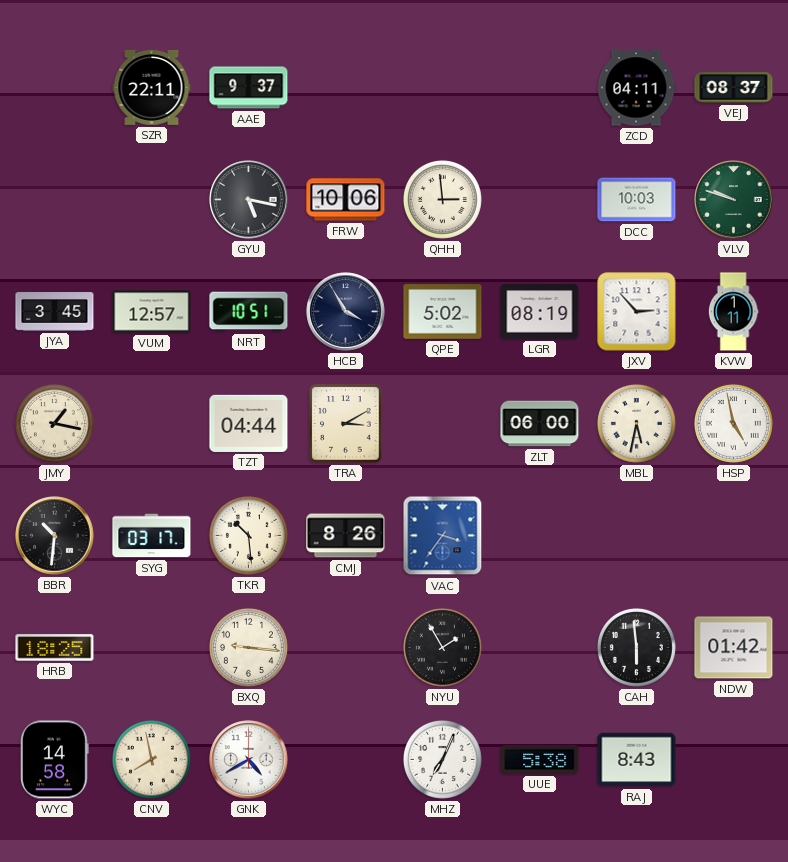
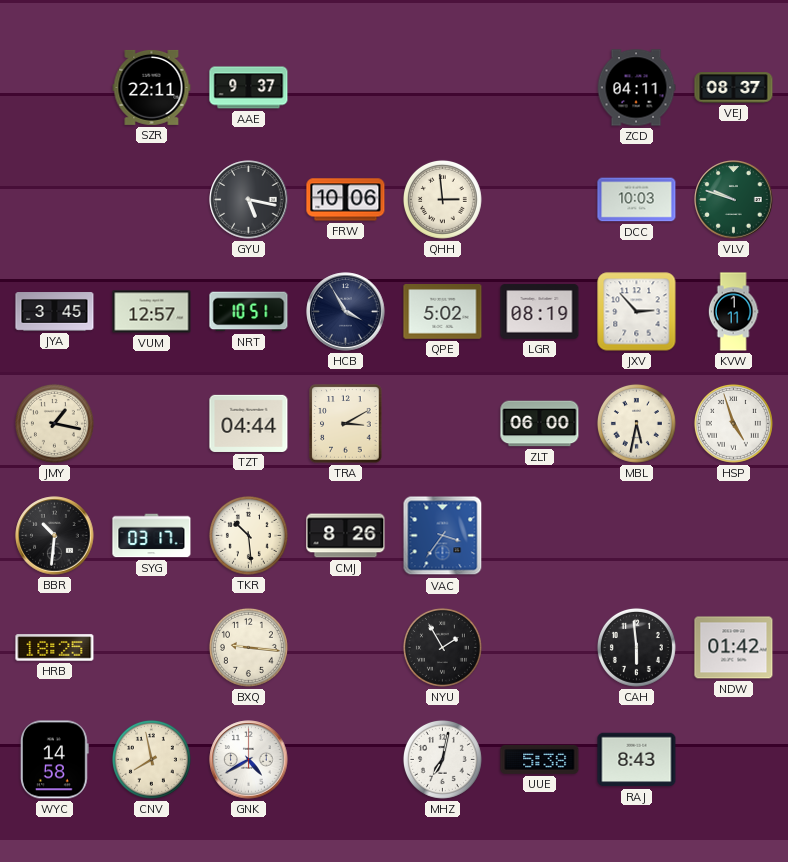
HSP: 4:58 -> 4:57
MHZ: 7:04 -> 7:02
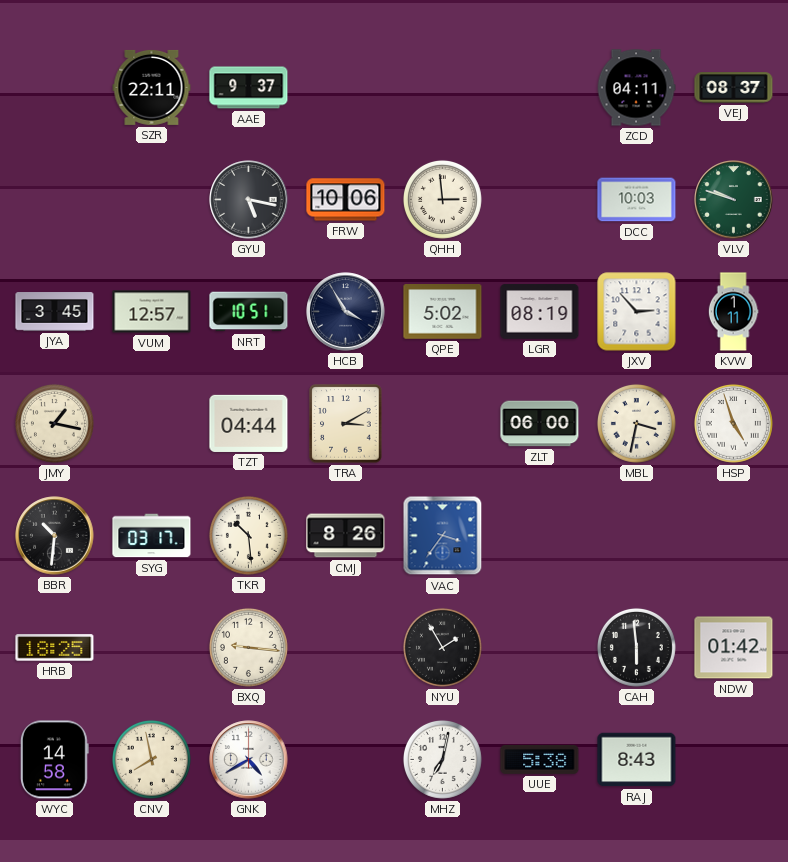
MBL: 5:32 -> 3:32
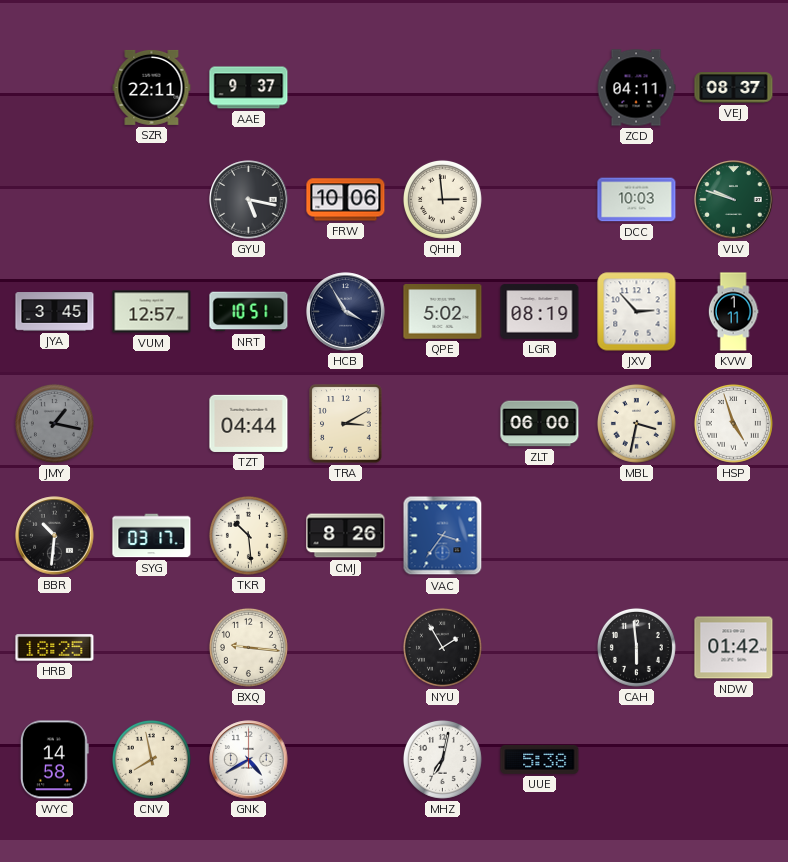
JMY dial: cream -> grey
RAJ: 8:43 -> none
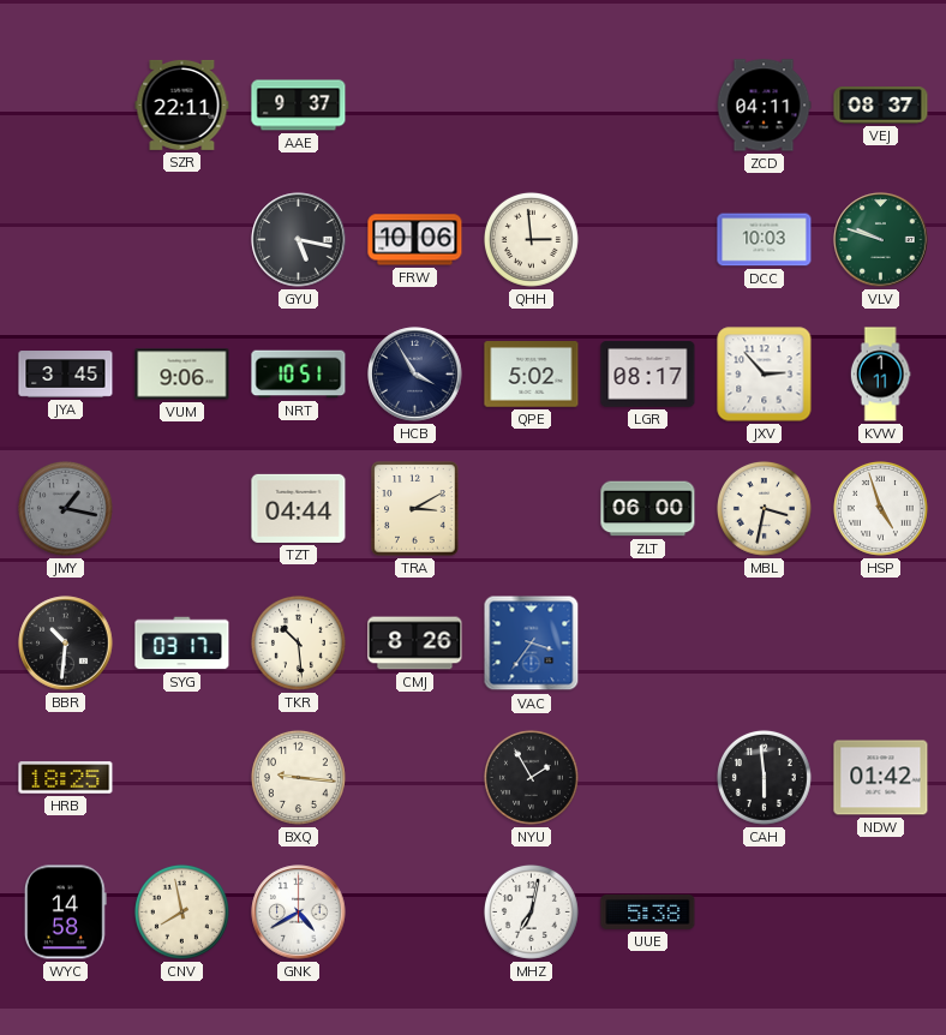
VUM: 12:57 -> 9:06
LGR: 08:19 -> 08:17
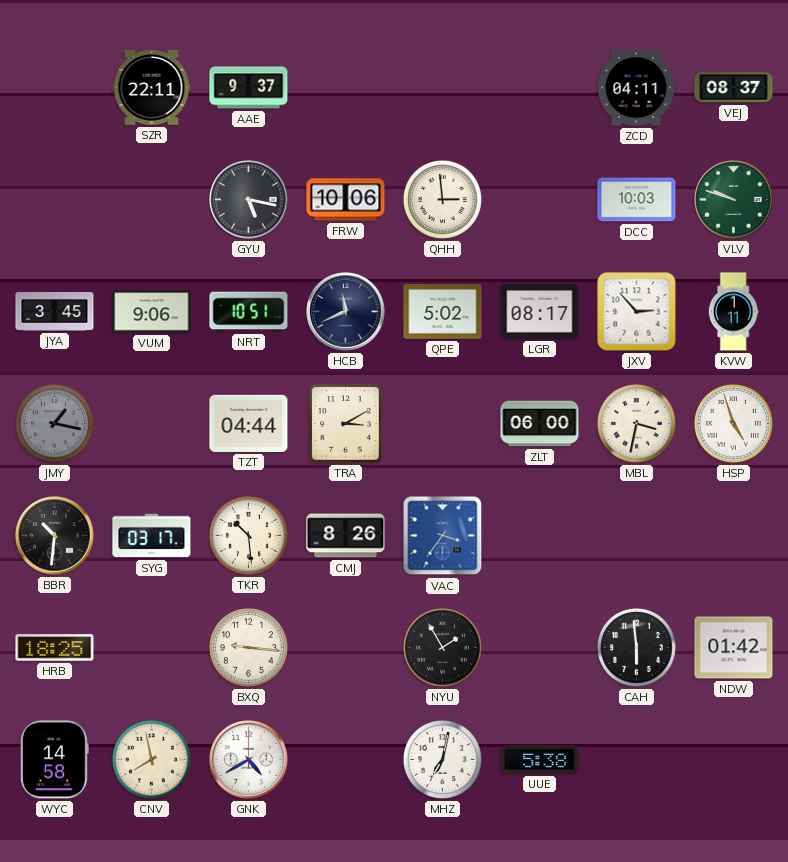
HCB: 3:55 -> 11:41
